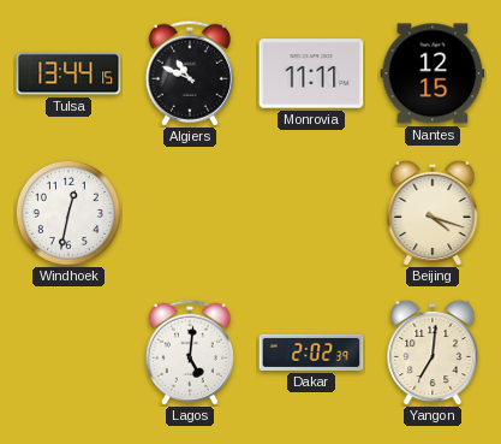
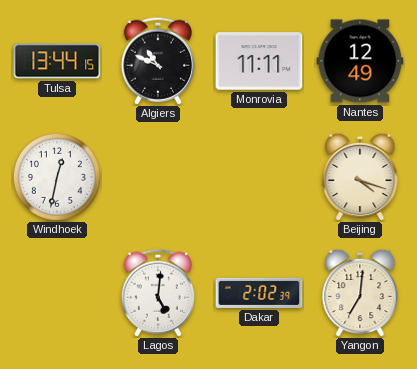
Nantes: 12:15 -> 12:49
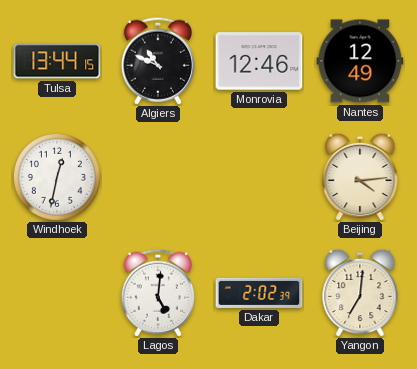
Monrovia: 11:11 -> 12:46
Beijing: 4:18 -> 4:14
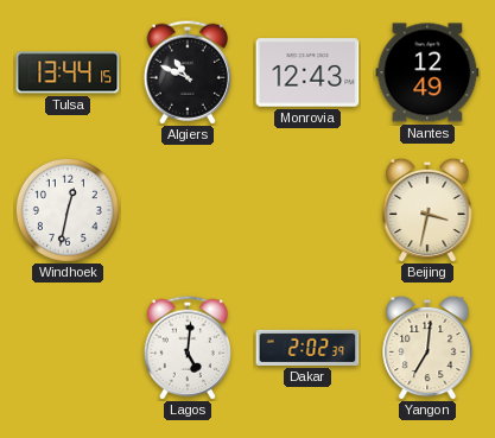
Monrovia: 12:46 -> 12:43
Beijing: 4:14 -> 3:32
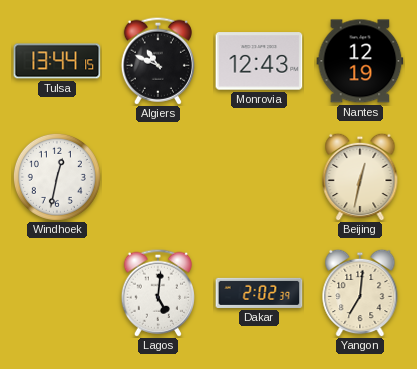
Nantes: 12:49 -> 12:19
Beijing: 3:32 -> 12:32
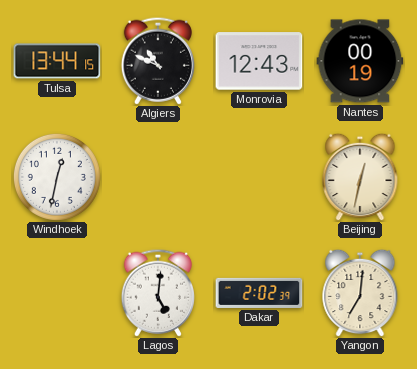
Nantes: 12:19 -> 00:19
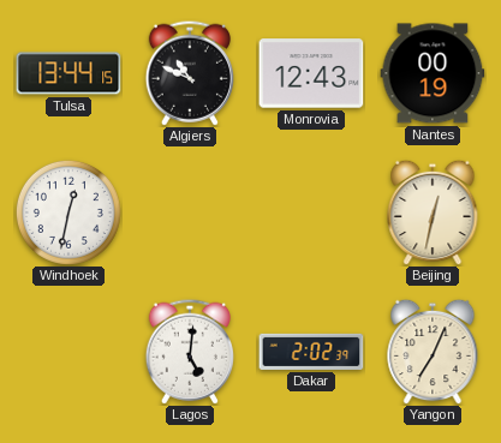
Yangon: 7:01 -> 7:04
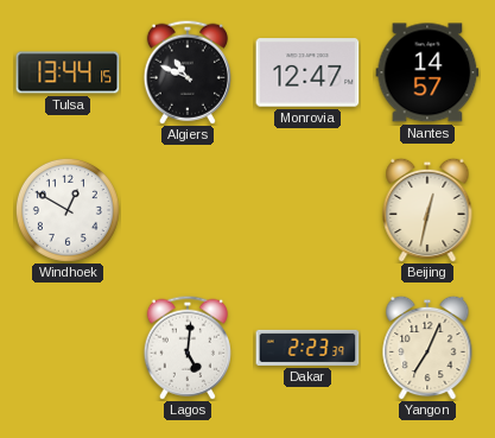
Monrovia: 12:43 -> 12:47
Nantes: 00:19 -> 14:57
Windhoek: 12:32 -> 12:50
Dakar: 2:02 -> 2:23
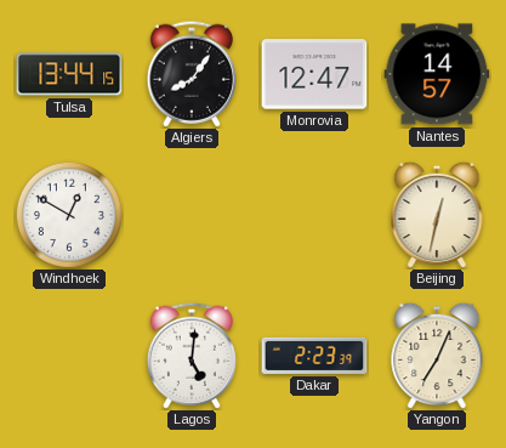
Algiers: 10:49 -> 8:06
